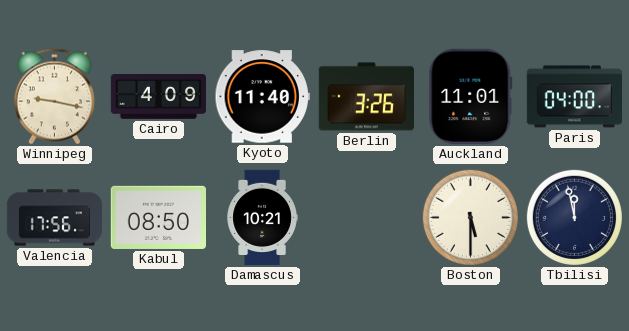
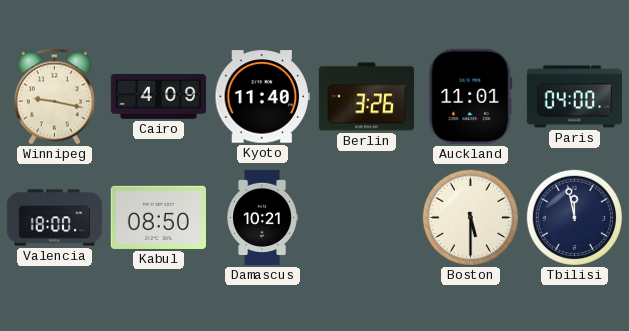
Valencia: 17:56 -> 18:00
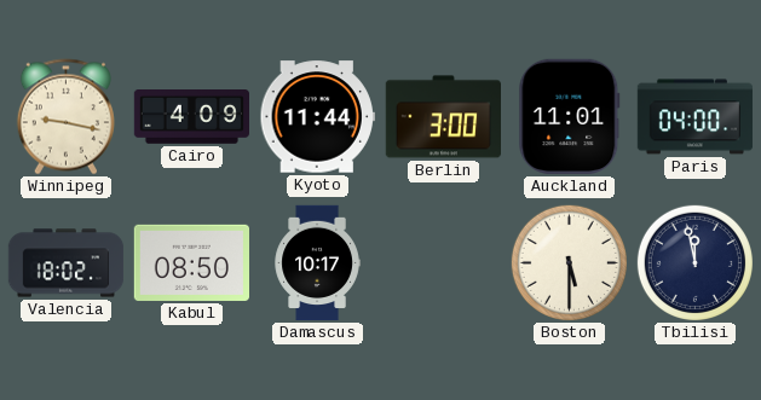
Kyoto: 11:40 -> 11:44
Berlin: 3:26 -> 3:00
Valencia: 18:00 -> 18:02
Damascus: 10:21 -> 10:17
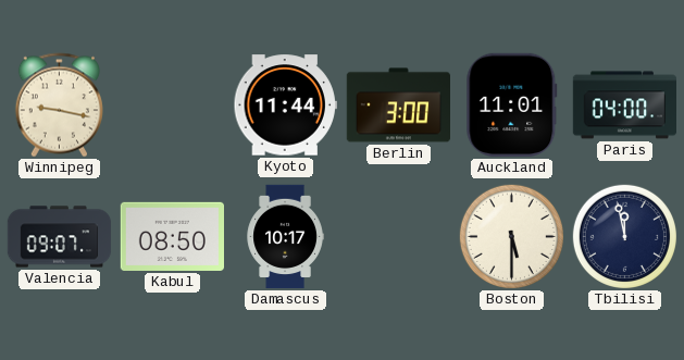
Cairo: 4:09 -> none
Valencia: 18:02 -> 09:07
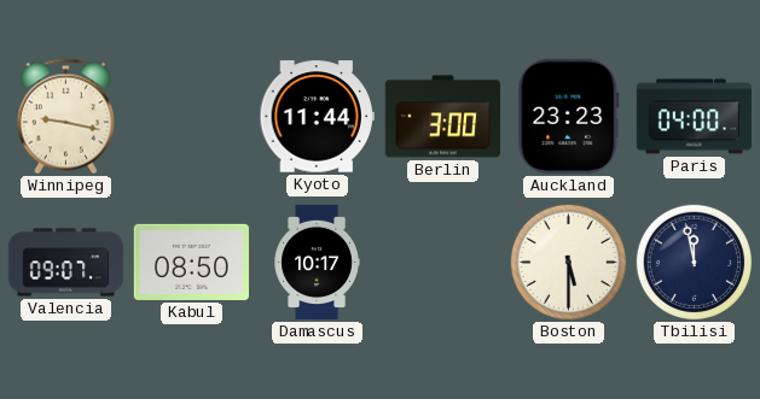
Auckland: 11:01 -> 23:23
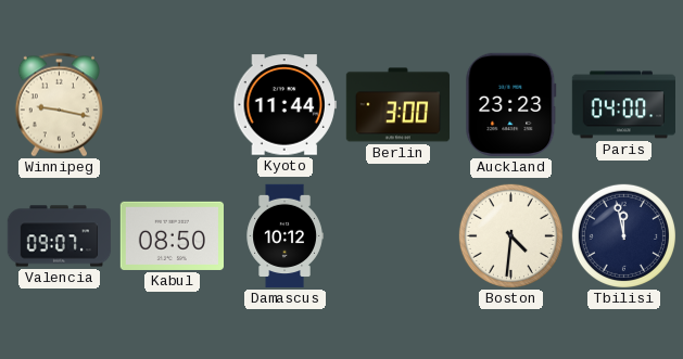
Damascus: 10:17 -> 10:12
Boston: 5:30 -> 4:31
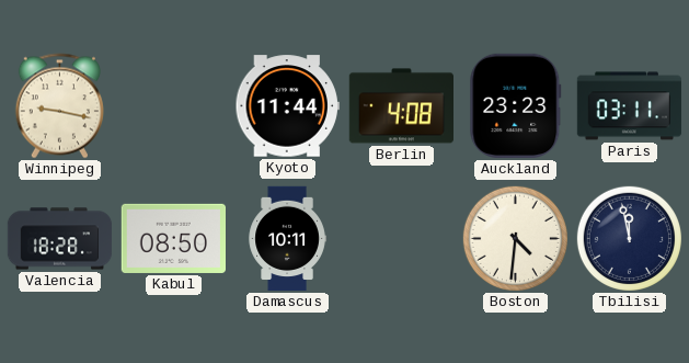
Berlin: 3:00 -> 4:08
Paris: 04:00 -> 03:11
Valencia: 09:07 -> 18:28
Damascus: 10:12 -> 10:11
